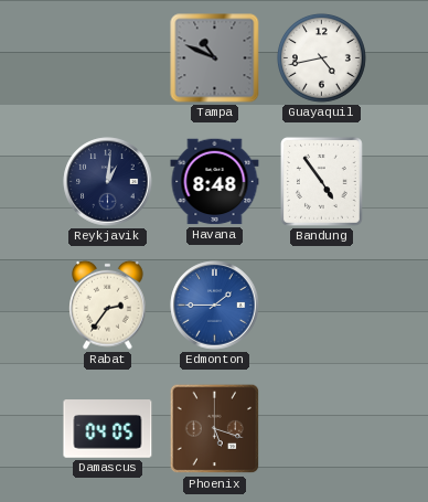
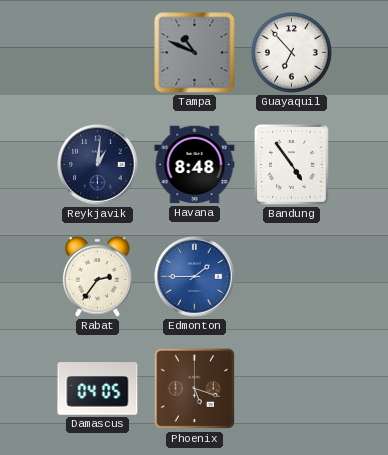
Guayaquil: 4:43 -> 6:53
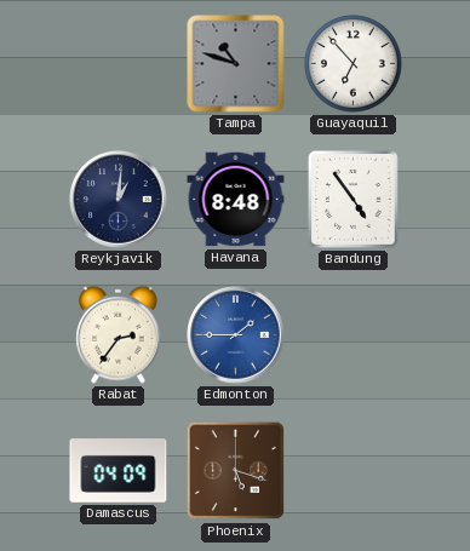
Tampa: 10:49 -> 10:48
Damascus: 04:05 -> 04:09
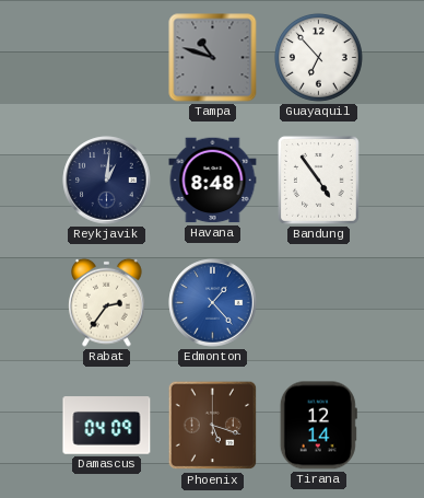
Edmonton: 1:45 -> 1:23
Tirana: none -> 12:14
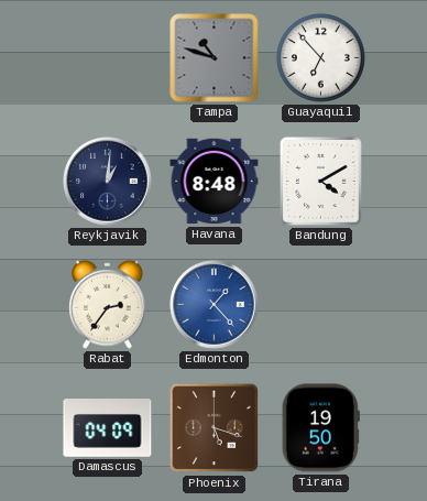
Bandung: 4:54 -> 4:10
Tirana: 12:14 -> 19:50
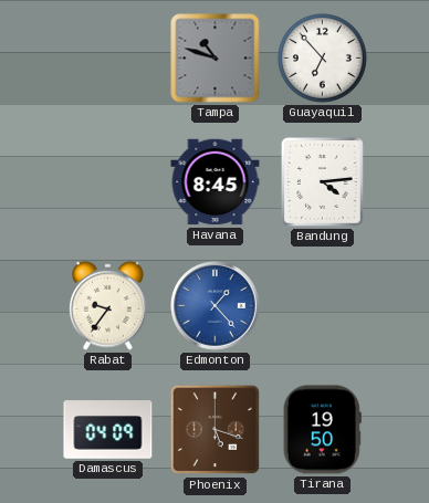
Reykjavik: 1:01 -> none
Havana: 8:48 -> 8:45
Bandung: 4:10 -> 4:14
Rabat: 2:36 -> 9:36
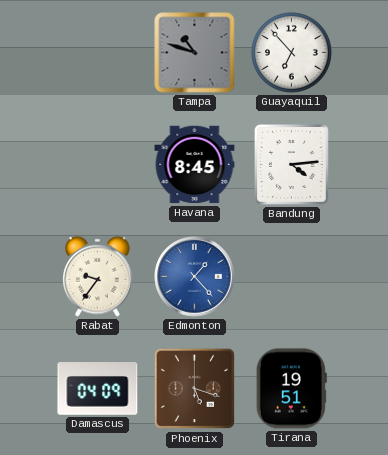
Tirana: 19:50 -> 19:51
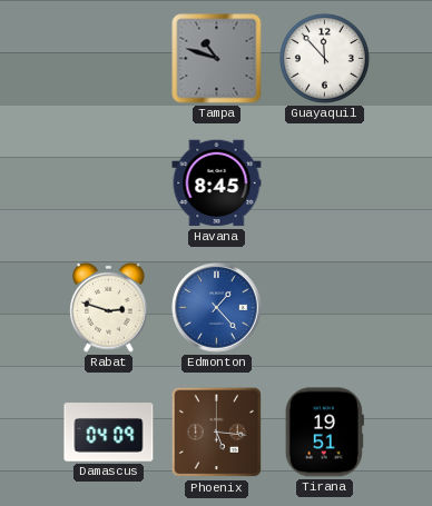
Guayaquil: 6:53 -> 11:53
Bandung: 4:14 -> none
Rabat: 9:36 -> 2:48
Phoenix: 5:18 -> 5:16
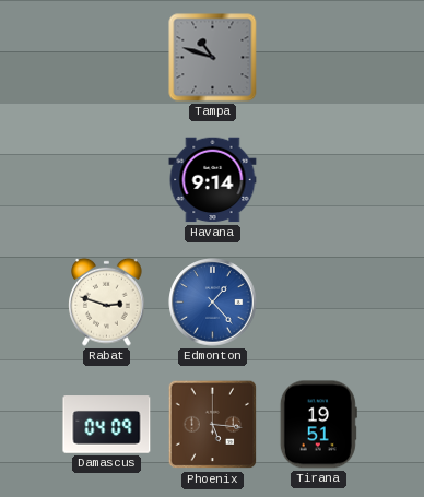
Guayaquil: 11:53 -> none
Havana: 8:45 -> 9:14
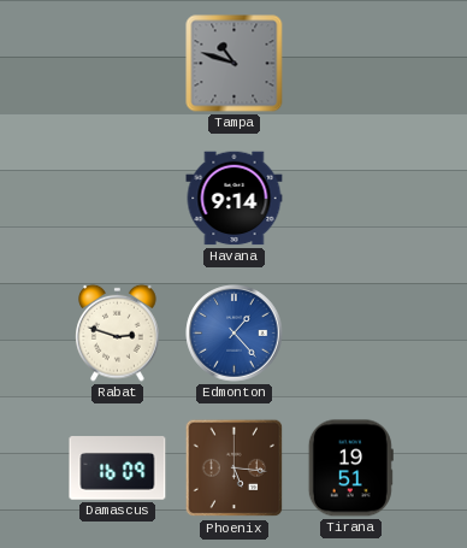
Damascus: 04:09 -> 16:09
